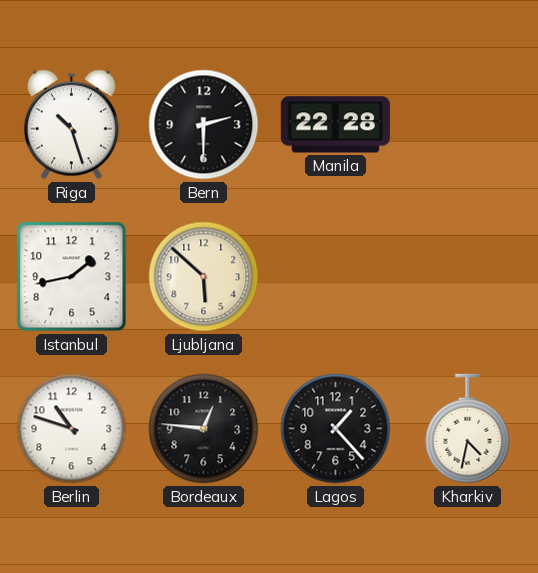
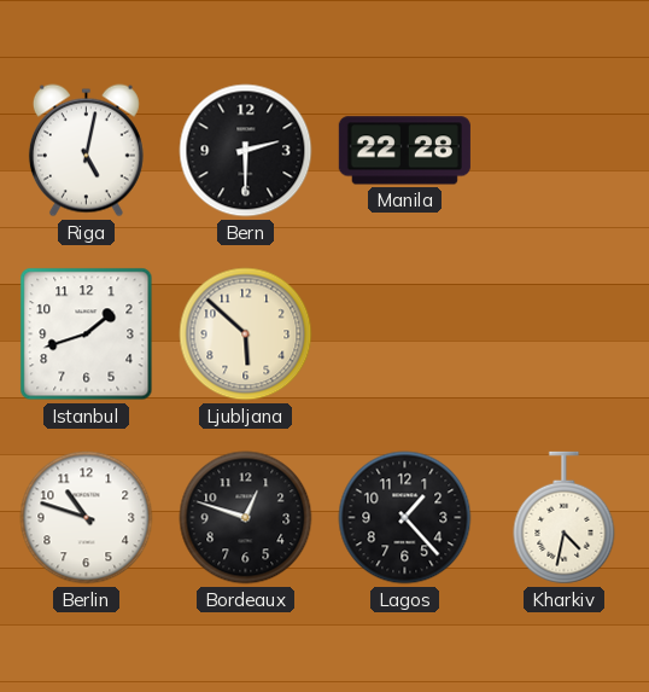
Riga: 10:27 -> 5:02
Istanbul: 1:43 -> 1:42
Bordeaux: 12:46 -> 12:48
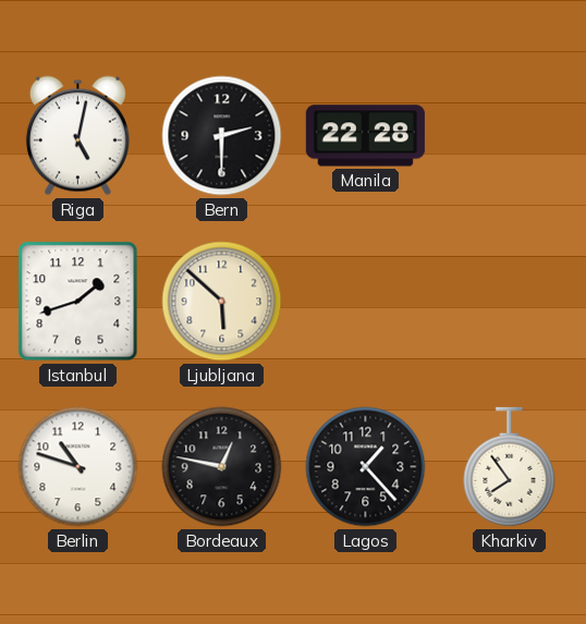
Bordeaux: 12:48 -> 12:47
Kharkiv: 4:32 -> 7:54
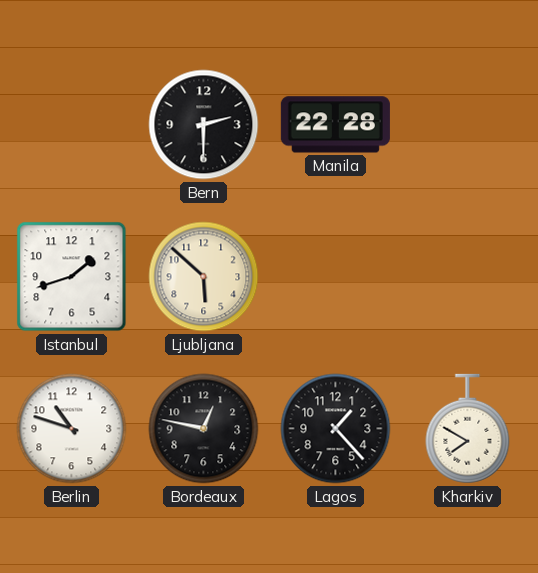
Riga: 5:02 -> none
Kharkiv: 7:54 -> 7:50
